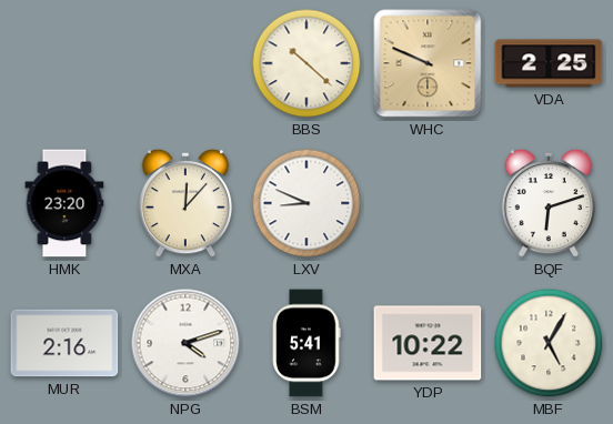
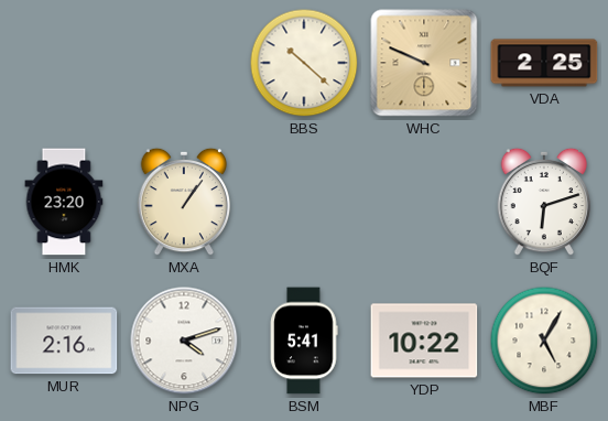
MXA: 12:07 -> 1:06
LXV: 8:49 -> none
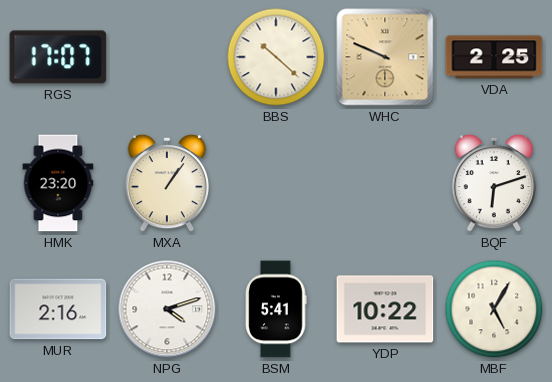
RGS: none -> 17:07
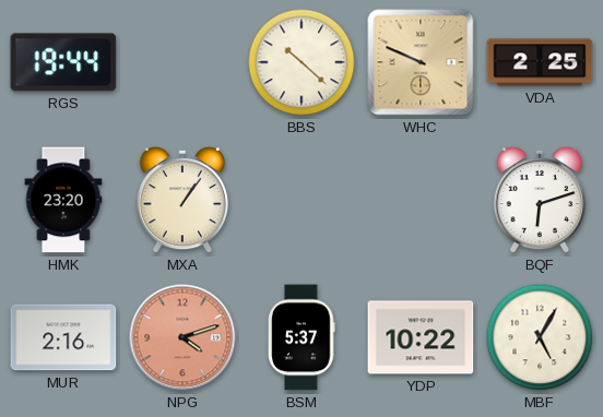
RGS: 17:07 -> 19:44
NPG dial: white -> salmon
BSM: 5:41 -> 5:37
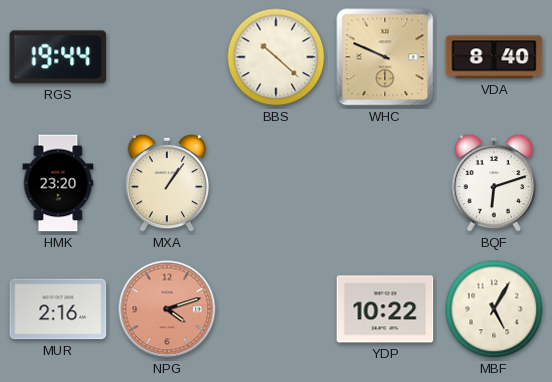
VDA: 2:25 -> 8:40
BSM: 5:37 -> none
